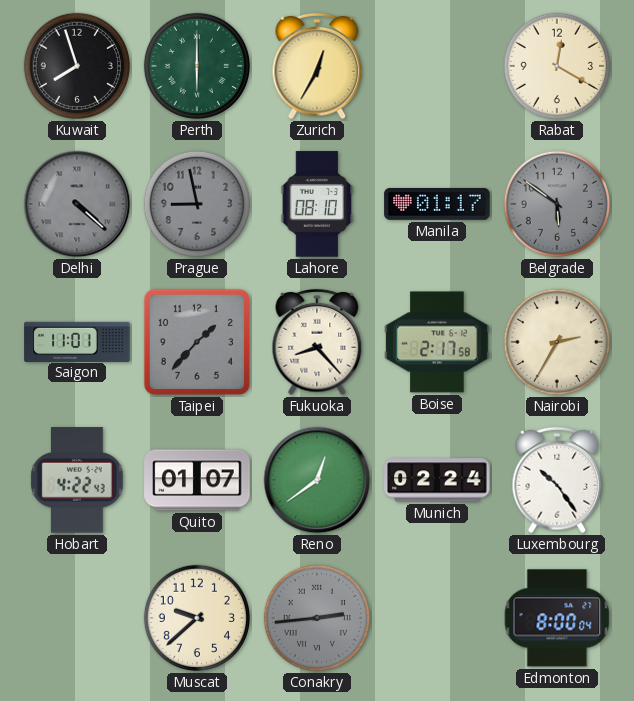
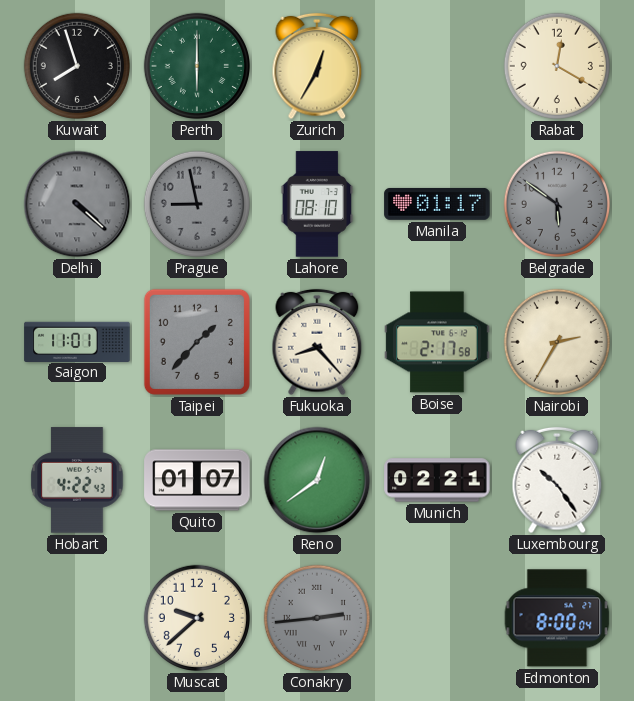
Munich: 02:24 -> 02:21
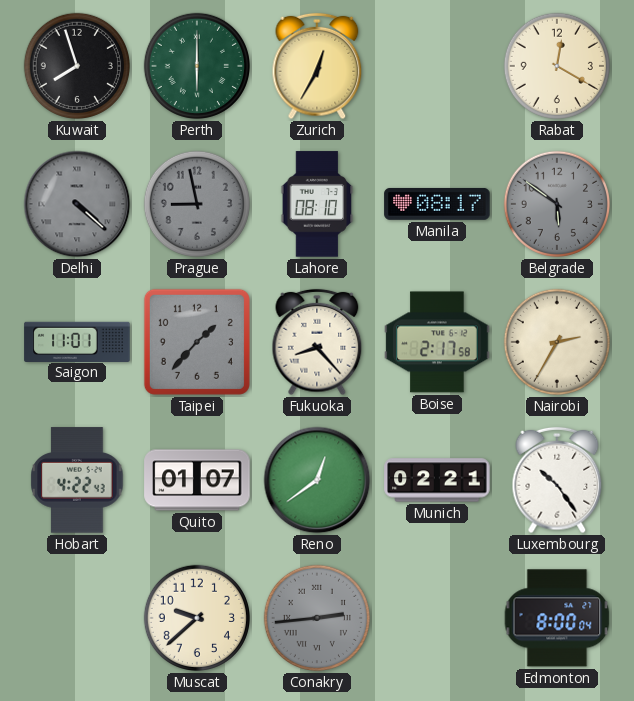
Manila: 01:17 -> 08:17
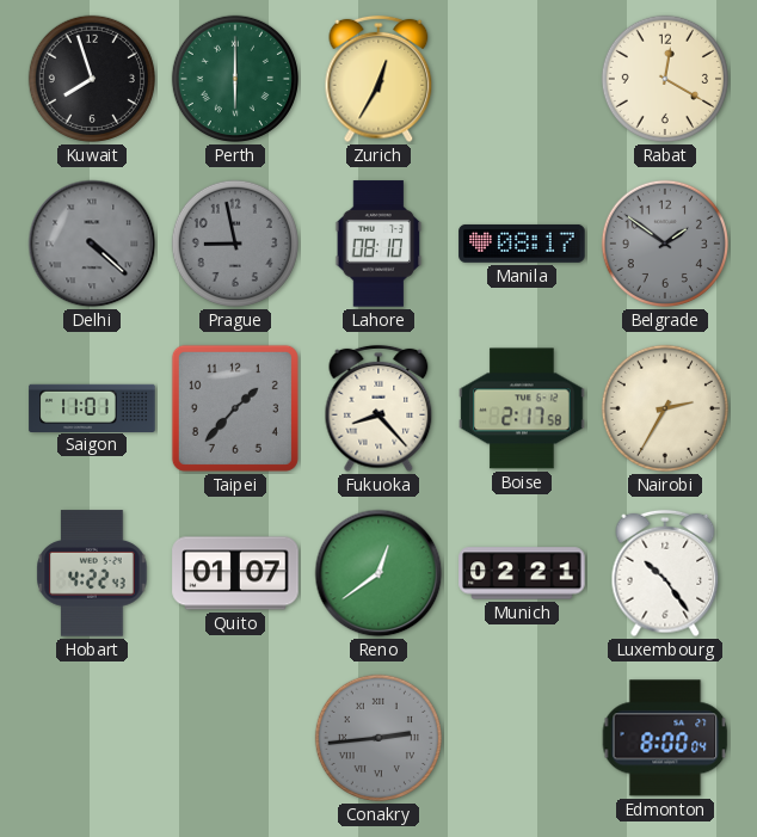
Belgrade: 5:51 -> 1:51
Muscat: 9:38 -> none
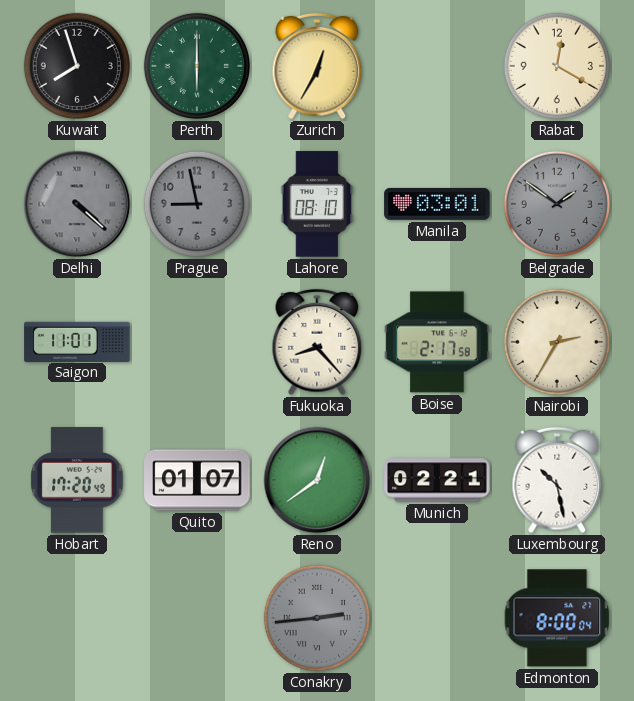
Manila: 08:17 -> 03:01
Taipei: 1:37 -> none
Hobart: 4:22 -> 17:20
Luxembourg: 10:24 -> 10:28
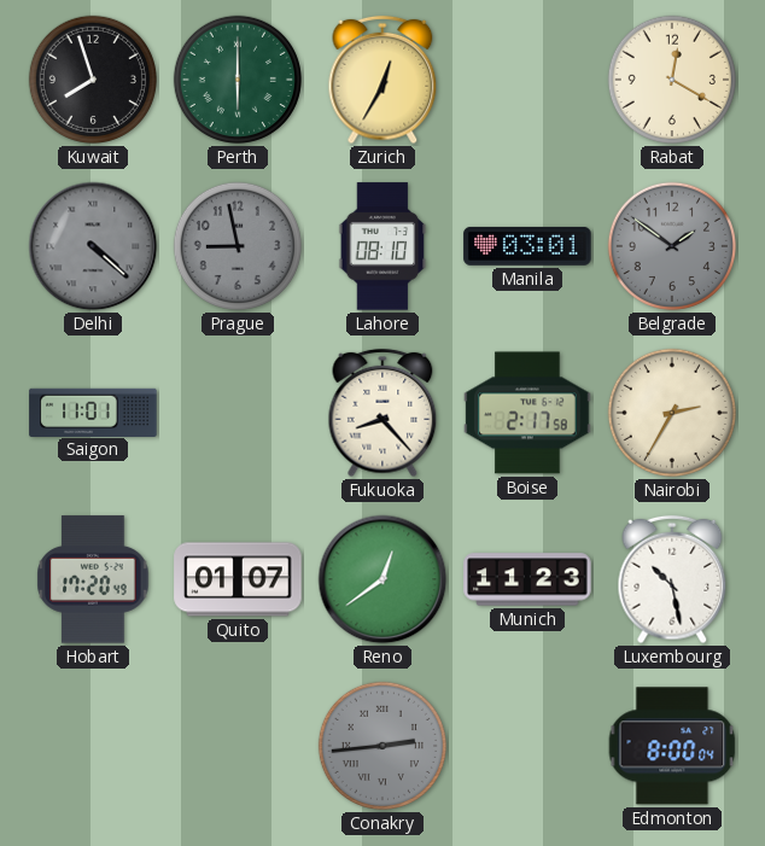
Munich: 02:21 -> 11:23
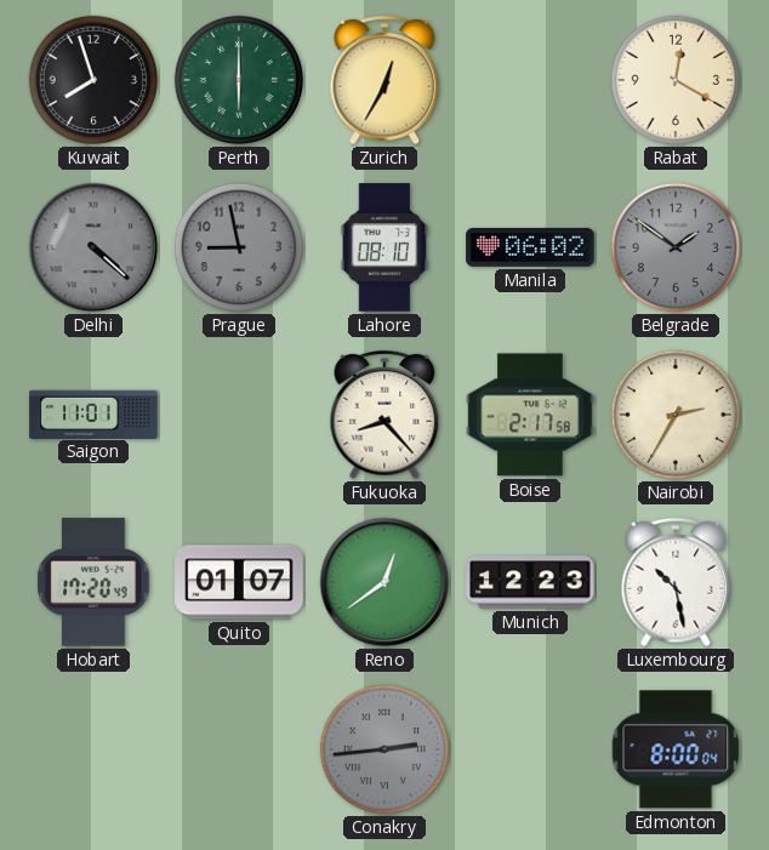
Manila: 03:01 -> 06:02
Munich: 11:23 -> 12:23
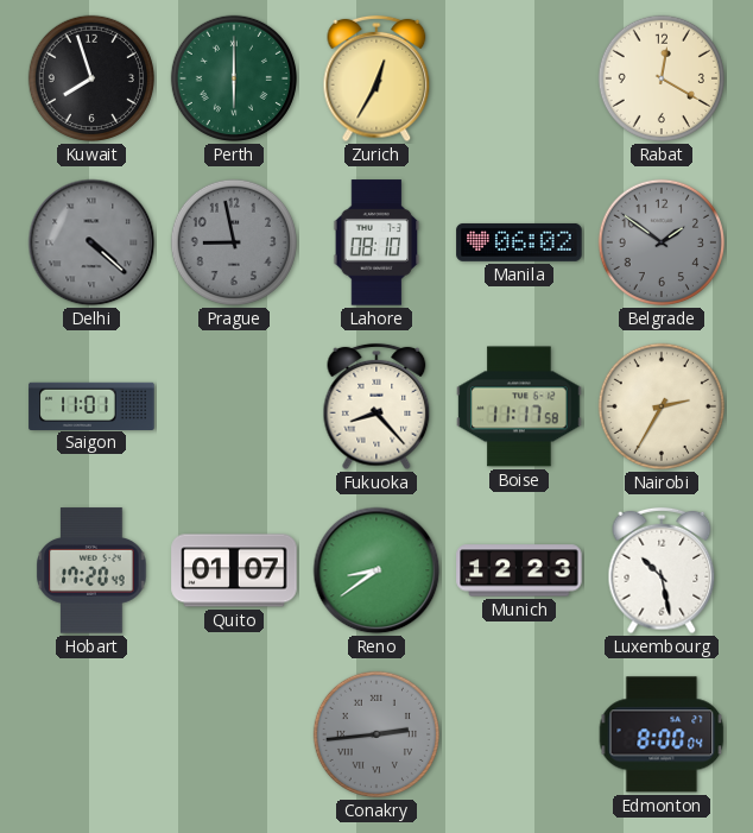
Boise: 2:17 -> 11:17
Reno: 12:39 -> 8:39
